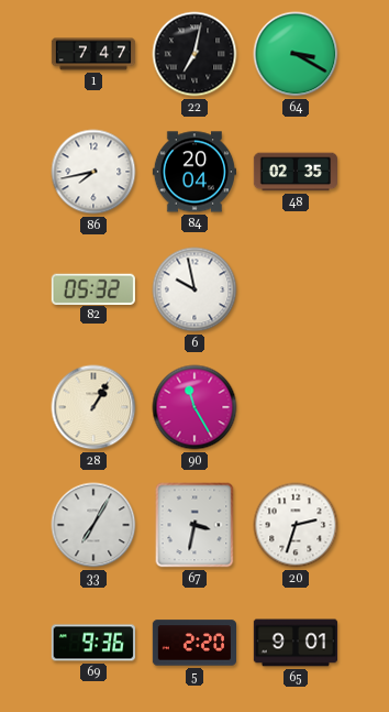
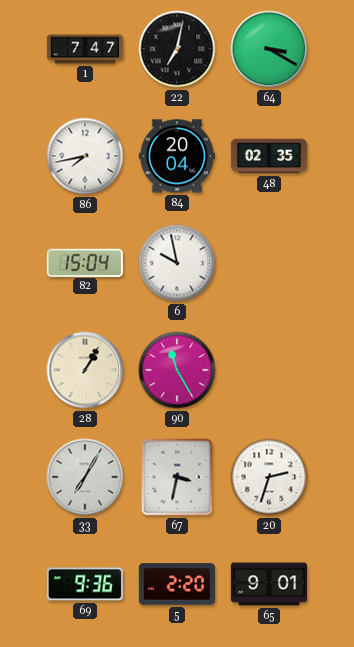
82: 05:32 -> 15:04
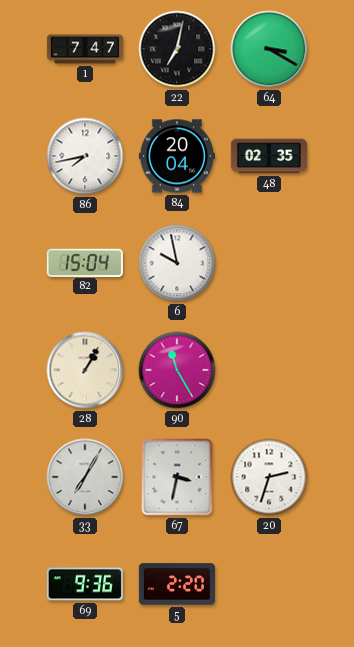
65: 9:01 -> none
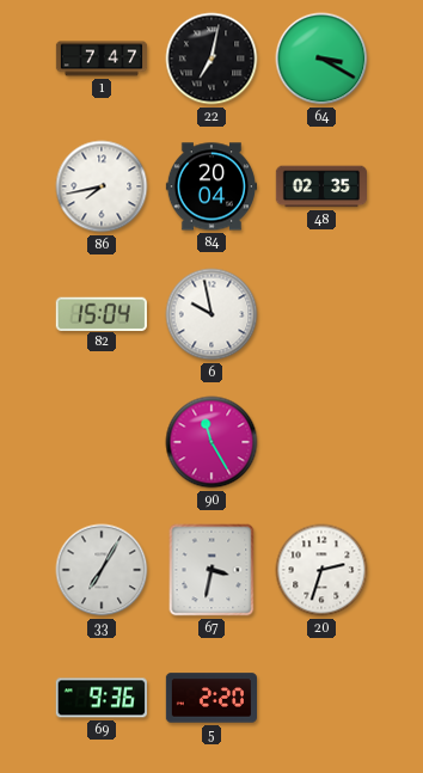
28: 1:05 -> none
